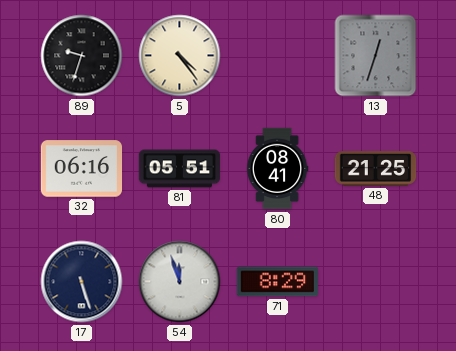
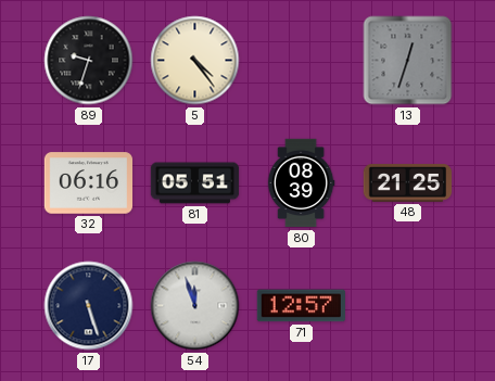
80: 08:41 -> 08:39
71: 8:29 -> 12:57
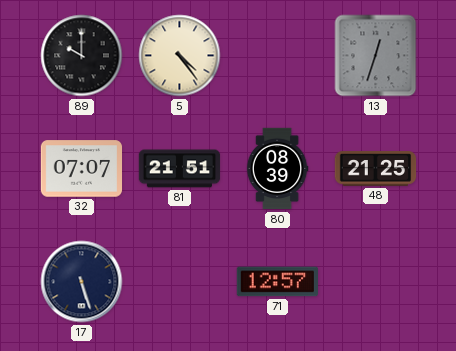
89: 9:33 -> 10:00
32: 06:16 -> 07:07
81: 05:51 -> 21:51
54: 11:57 -> none
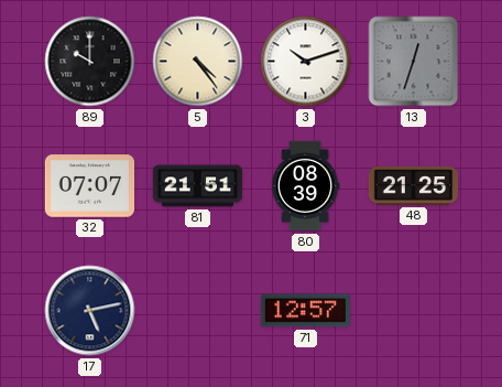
3: none -> 10:12
17: 5:27 -> 5:13
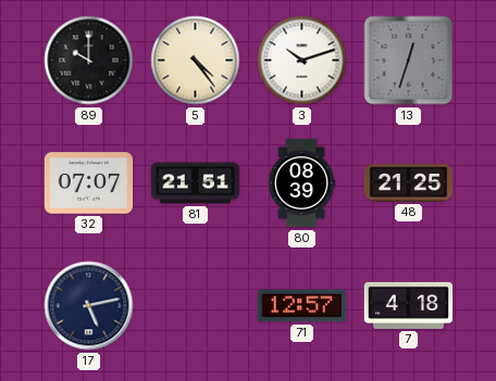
7: none -> 4:18
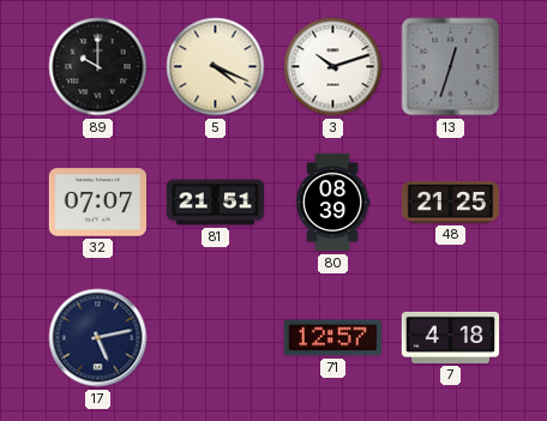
5: 4:24 -> 4:19
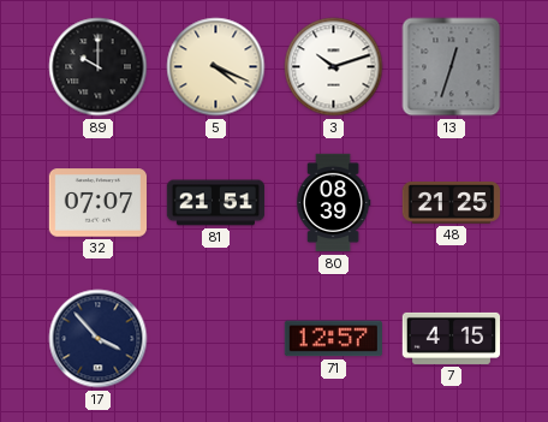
17: 5:13 -> 3:53
7: 4:18 -> 4:15
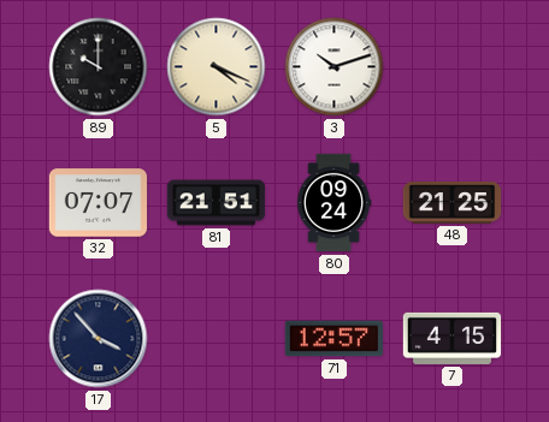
13: 12:33 -> none
80: 08:39 -> 09:24
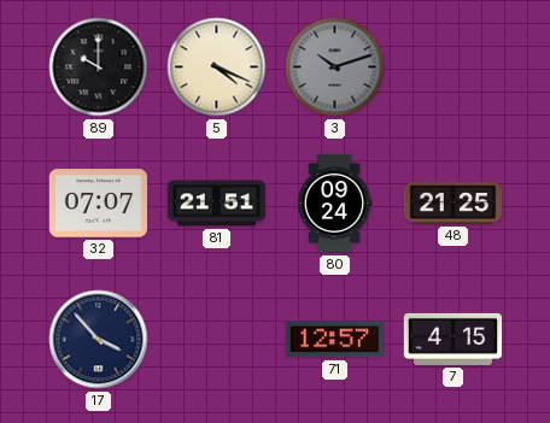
3 dial: white -> grey
